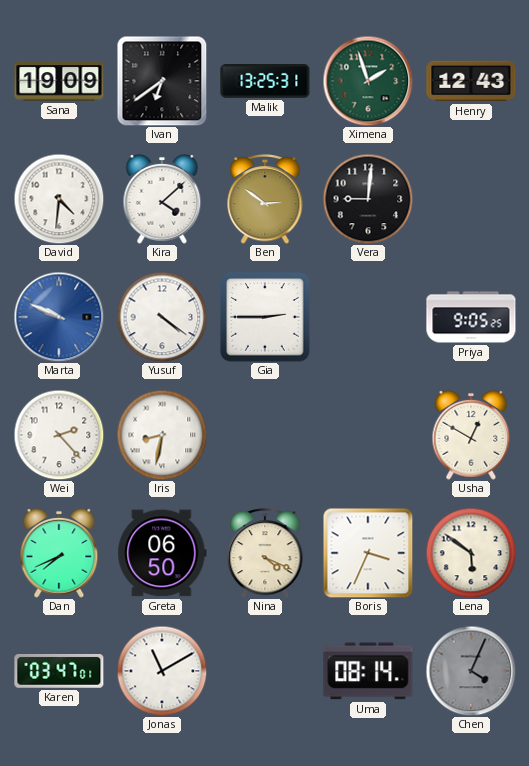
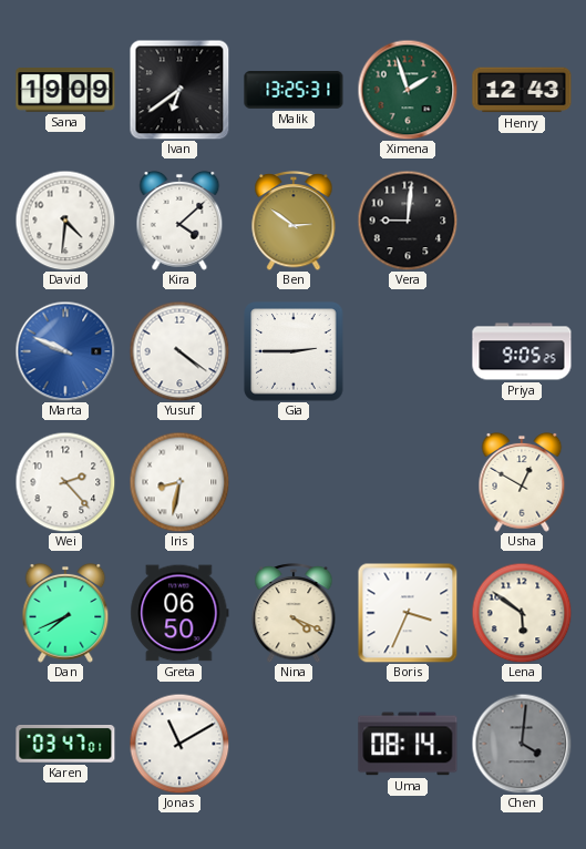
Chen: 4:04 -> 4:01
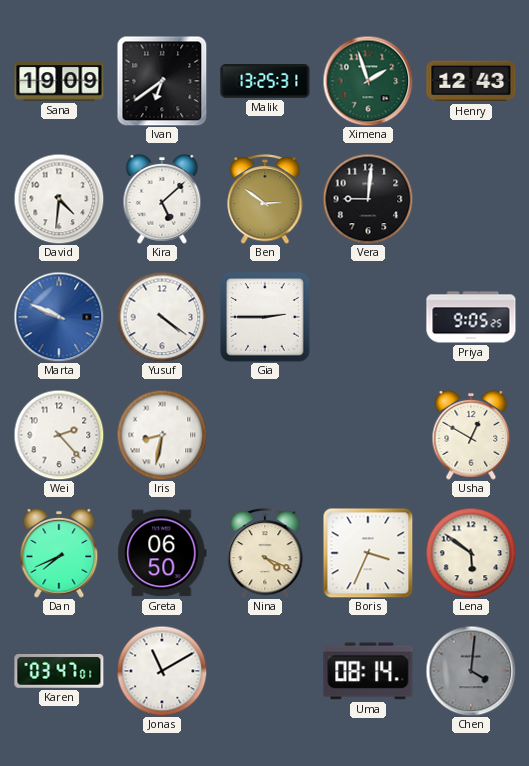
Kira: 4:08 -> 5:08
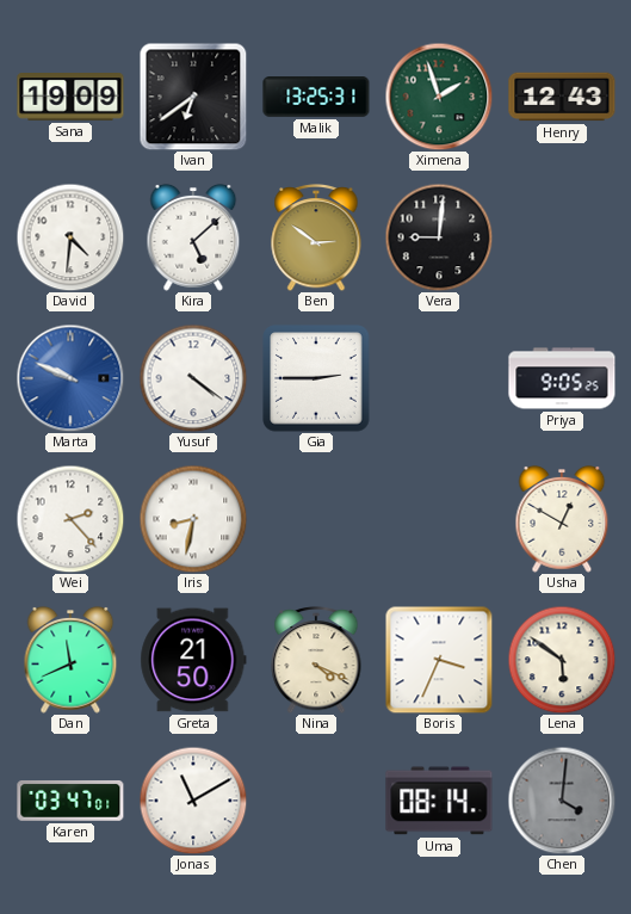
Dan: 7:41 -> 11:41
Greta: 06:50 -> 21:50
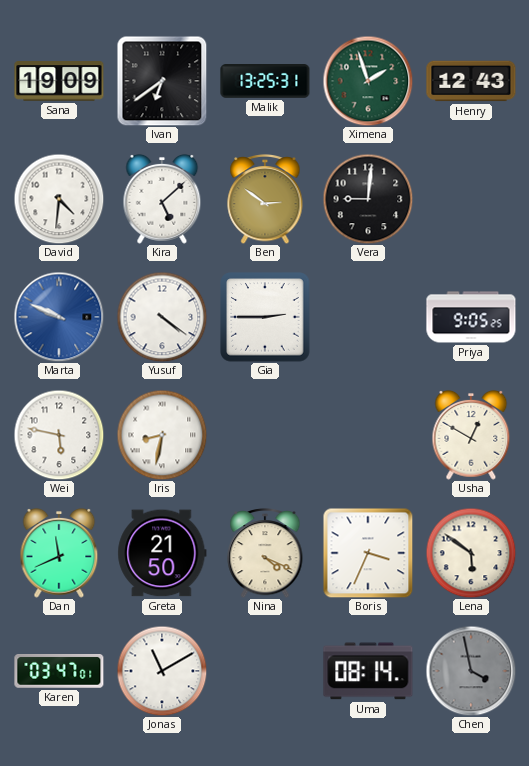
Wei: 2:23 -> 5:47
Chen: 4:01 -> 3:58
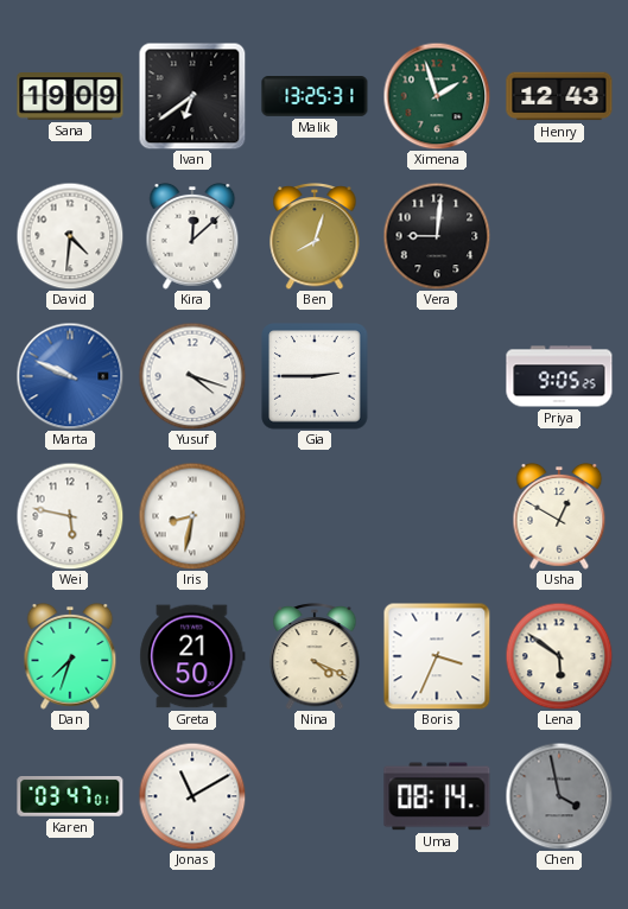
Kira: 5:08 -> 12:08
Ben: 2:51 -> 8:03
Yusuf: 4:21 -> 4:18
Dan: 11:41 -> 7:33
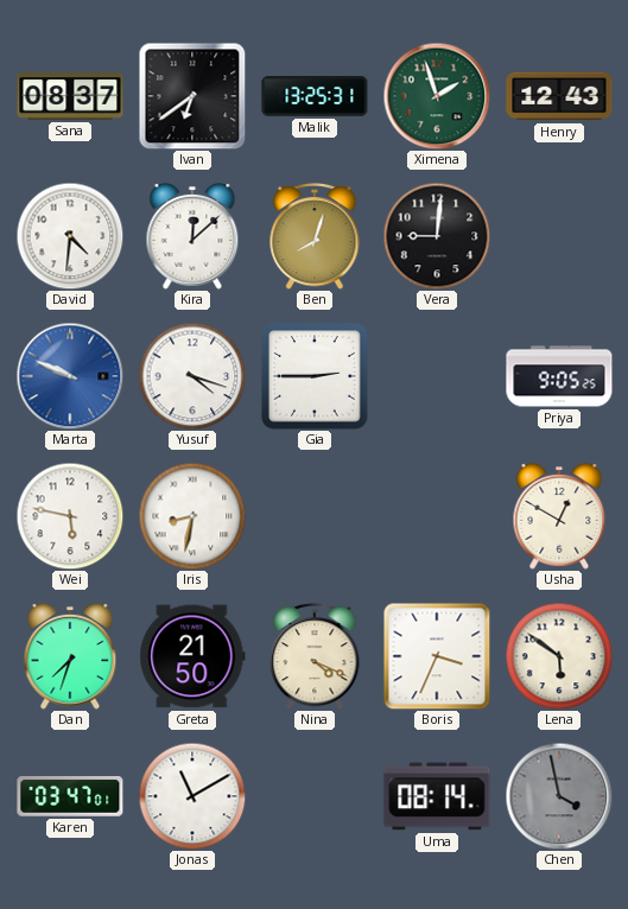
Sana: 19:09 -> 08:37
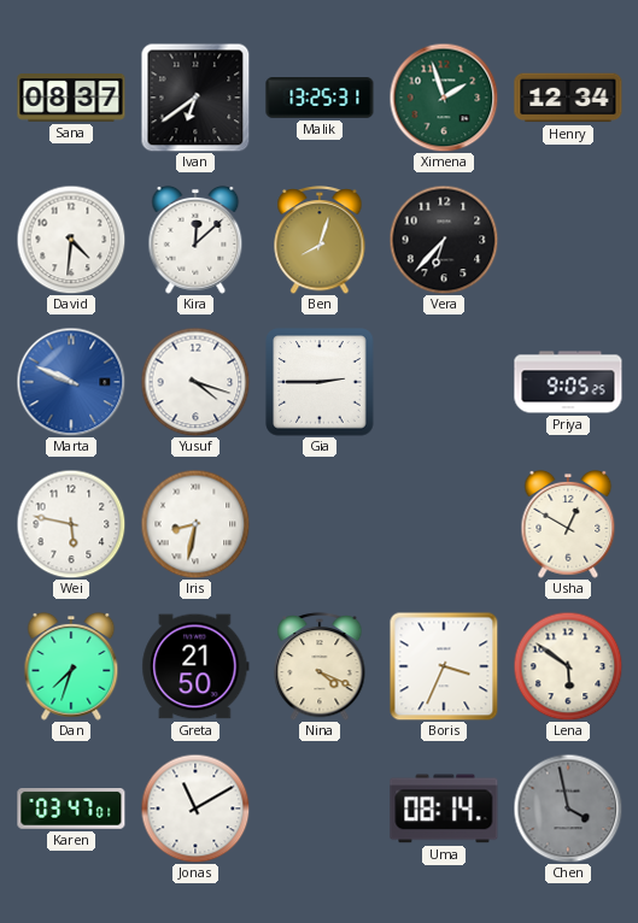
Henry: 12:43 -> 12:34
Vera: 9:01 -> 6:37
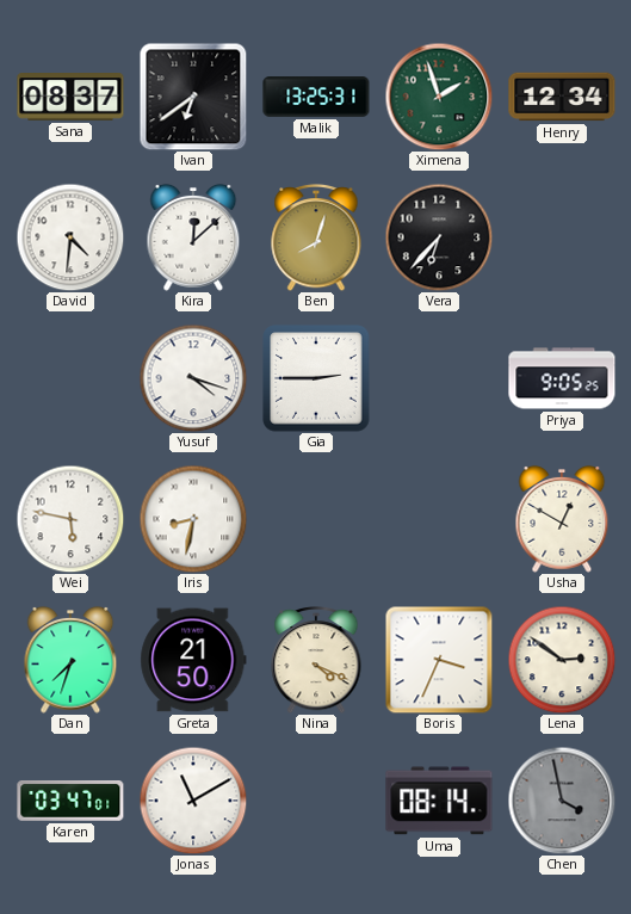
Marta: 9:49 -> none
Lena: 5:51 -> 2:51
